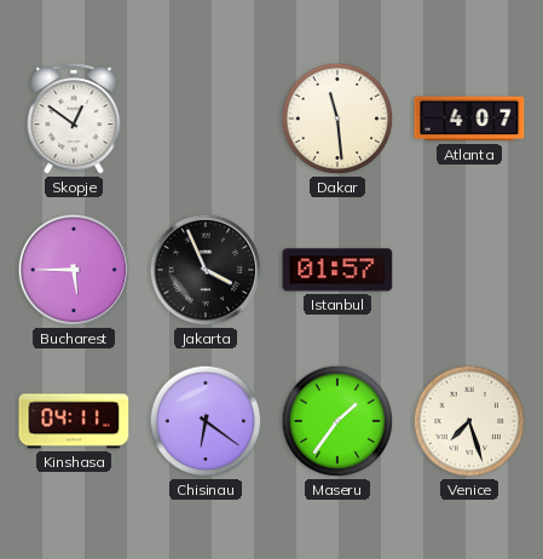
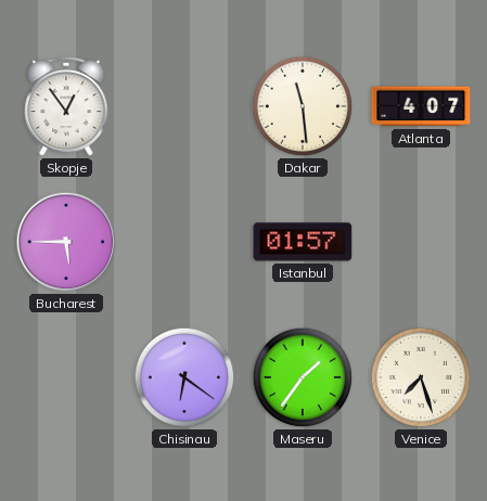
Skopje: 12:51 -> 12:54
Jakarta: 3:56 -> none
Kinshasa: 04:11 -> none
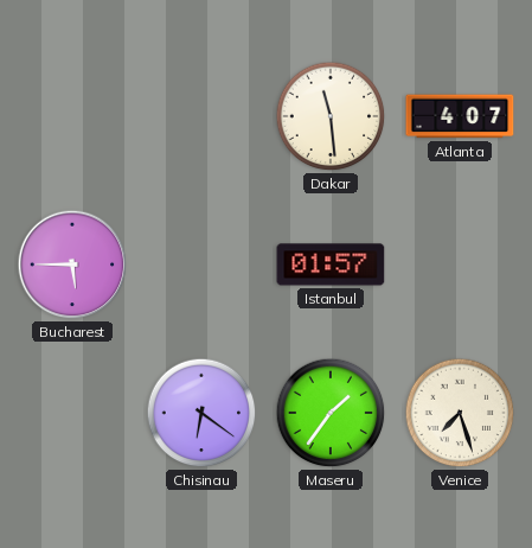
Skopje: 12:54 -> none
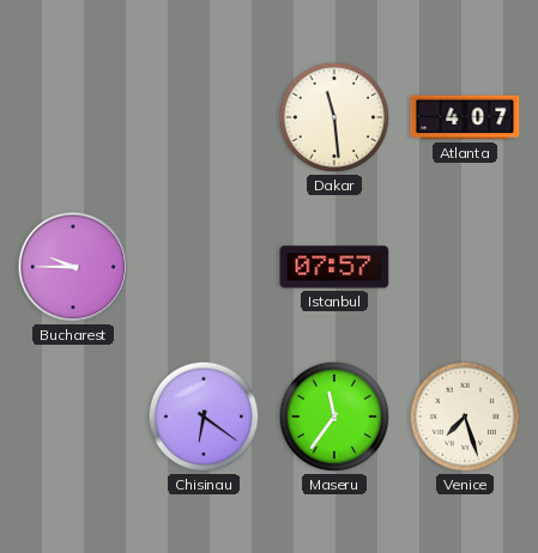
Bucharest: 5:45 -> 9:45
Istanbul: 01:57 -> 07:57
Maseru: 1:36 -> 11:36
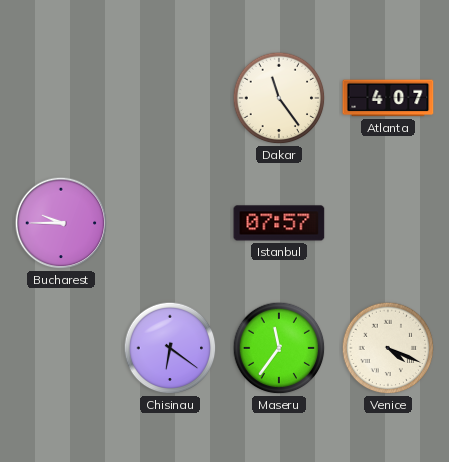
Dakar: 11:29 -> 11:24
Venice: 7:27 -> 4:19
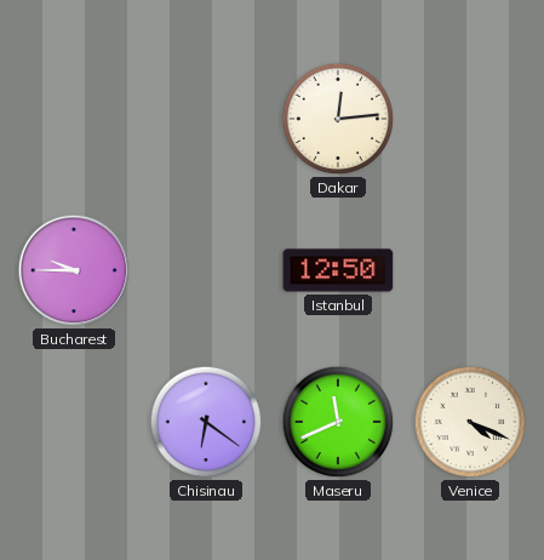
Dakar: 11:24 -> 12:14
Atlanta: 4:07 -> none
Istanbul: 07:57 -> 12:50
Maseru: 11:36 -> 11:41
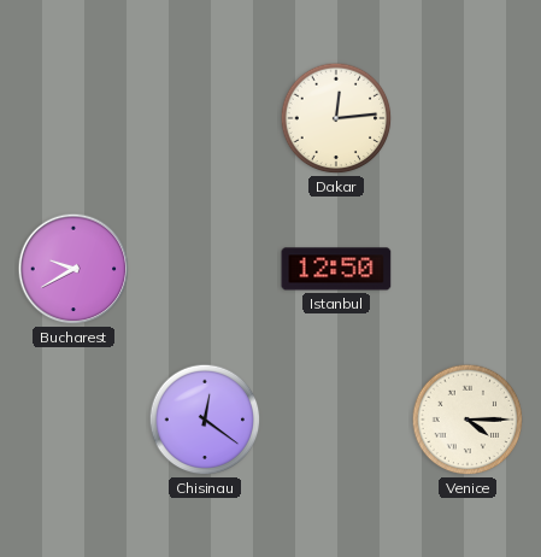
Bucharest: 9:45 -> 9:40
Chisinau: 6:21 -> 12:21
Maseru: 11:41 -> none
Venice: 4:19 -> 4:15
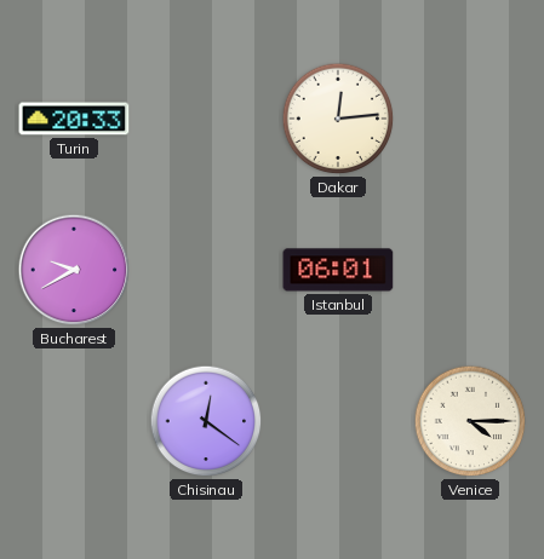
Turin: none -> 20:33
Istanbul: 12:50 -> 06:01
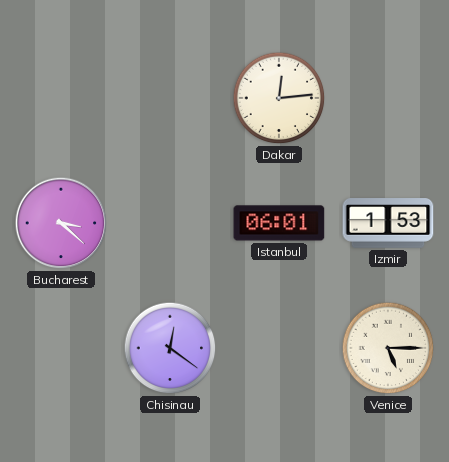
Turin: 20:33 -> none
Bucharest: 9:40 -> 3:22
Izmir: none -> 1:53
Venice: 4:15 -> 5:15
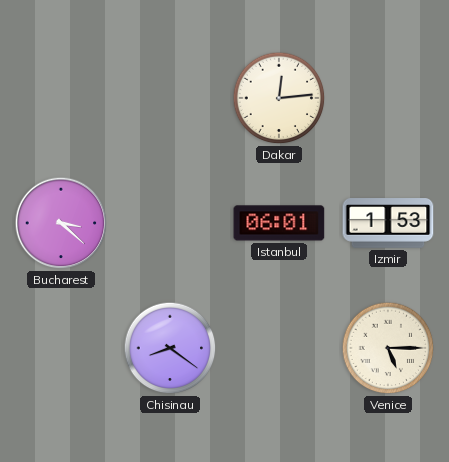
Chisinau: 12:21 -> 8:21
